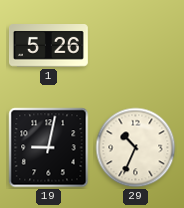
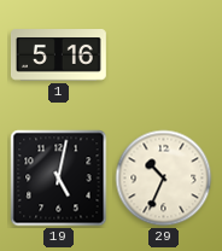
1: 5:26 -> 5:16
19: 9:02 -> 5:02
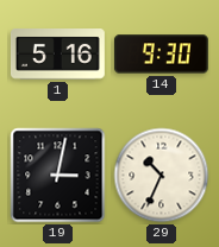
14: none -> 9:30
19: 5:02 -> 3:02
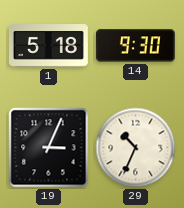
1: 5:16 -> 5:18
19: 3:02 -> 3:04
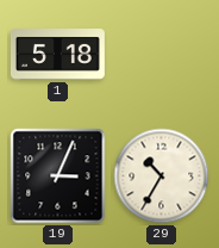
14: 9:30 -> none
29: 10:34 -> 10:35
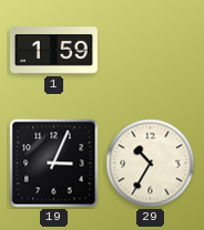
1: 5:18 -> 1:59
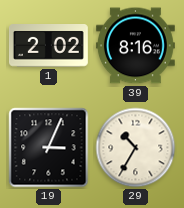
1: 1:59 -> 2:02
39: none -> 8:16
